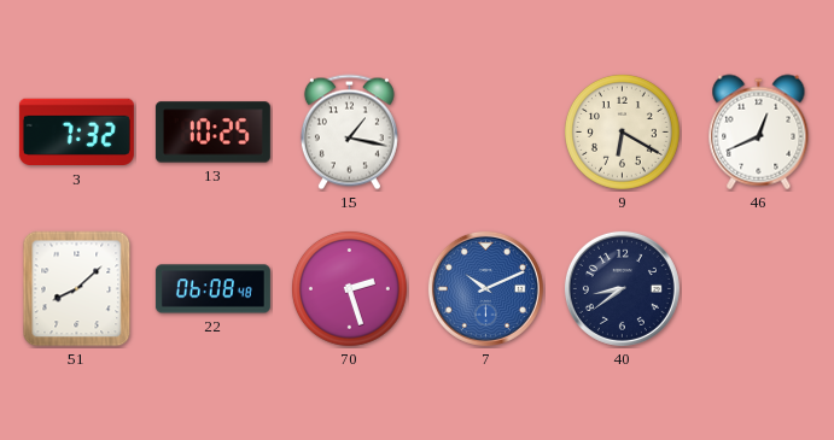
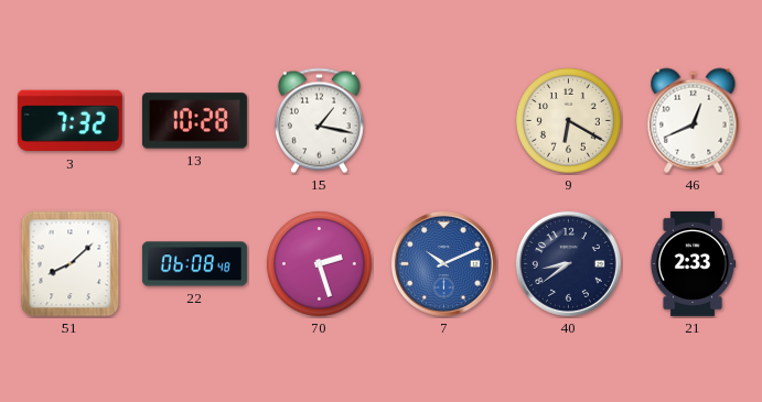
13: 10:25 -> 10:28
21: none -> 2:33
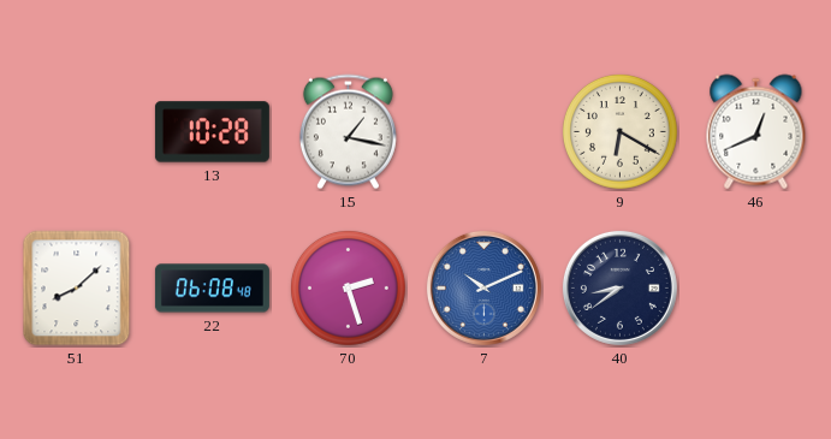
3: 7:32 -> none
21: 2:33 -> none
